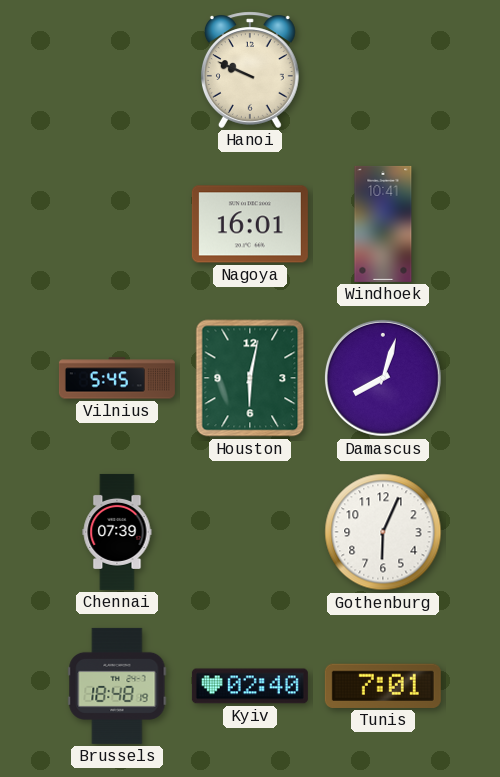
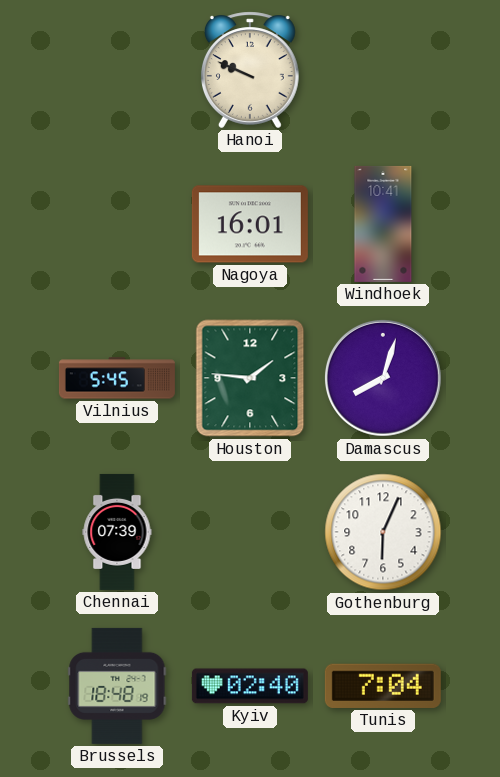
Houston: 6:02 -> 1:46
Tunis: 7:01 -> 7:04
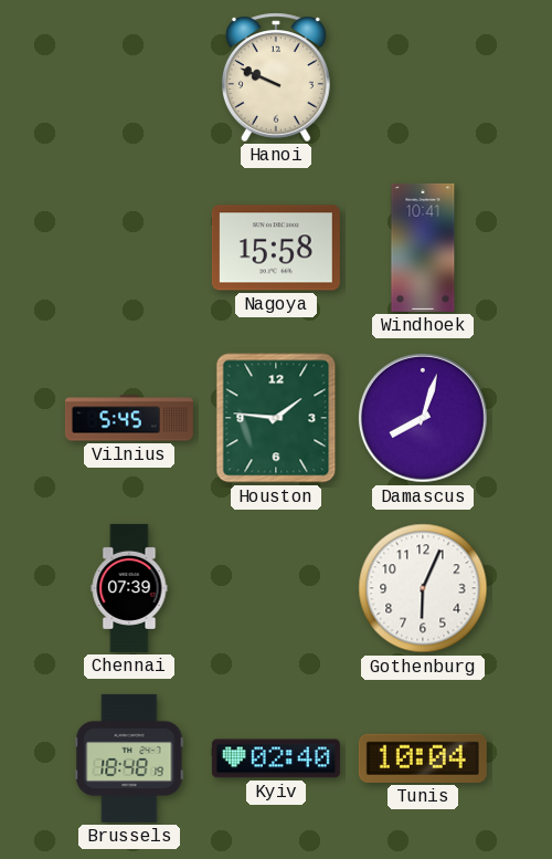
Nagoya: 16:01 -> 15:58
Tunis: 7:04 -> 10:04
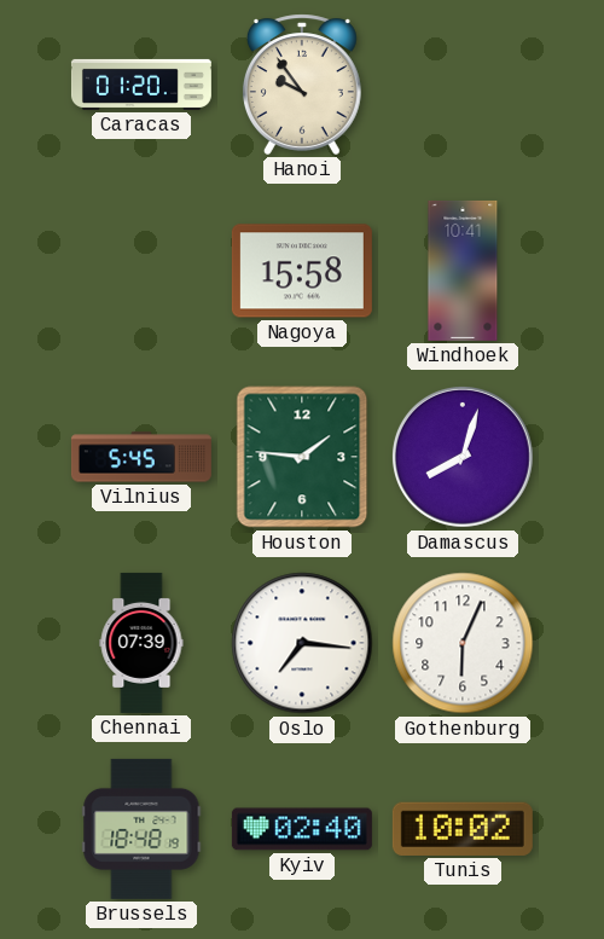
Caracas: none -> 01:20
Hanoi: 9:49 -> 9:54
Oslo: none -> 7:16
Tunis: 10:04 -> 10:02
